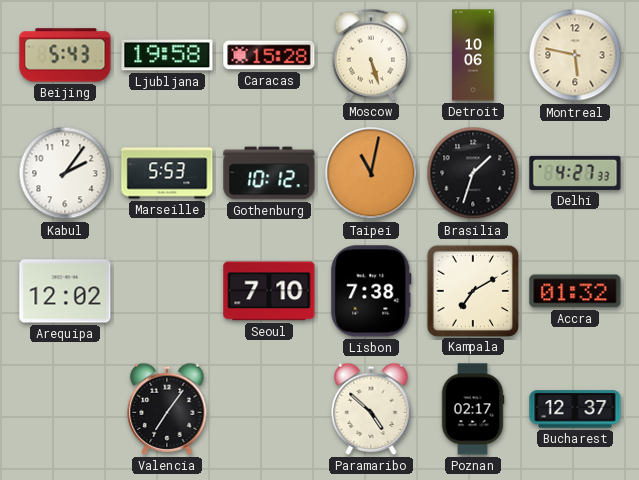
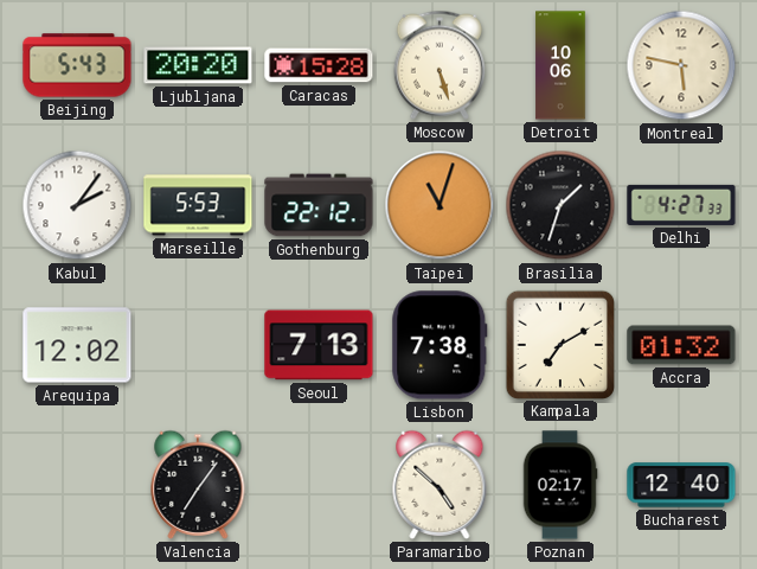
Ljubljana: 19:58 -> 20:20
Gothenburg: 10:12 -> 22:12
Taipei: 11:02 -> 11:03
Seoul: 7:10 -> 7:13
Bucharest: 12:37 -> 12:40
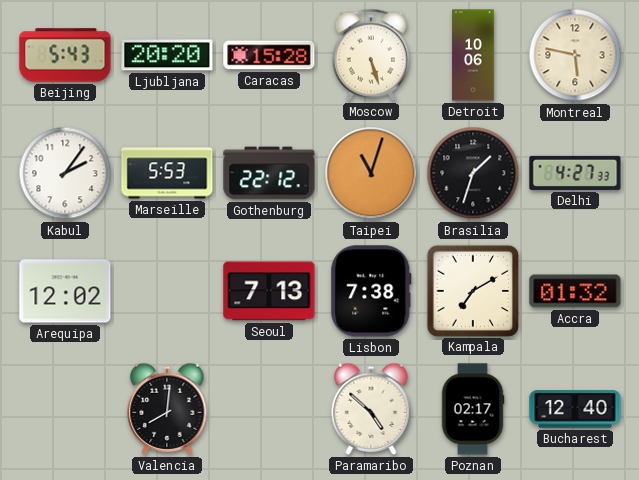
Valencia: 7:06 -> 8:01
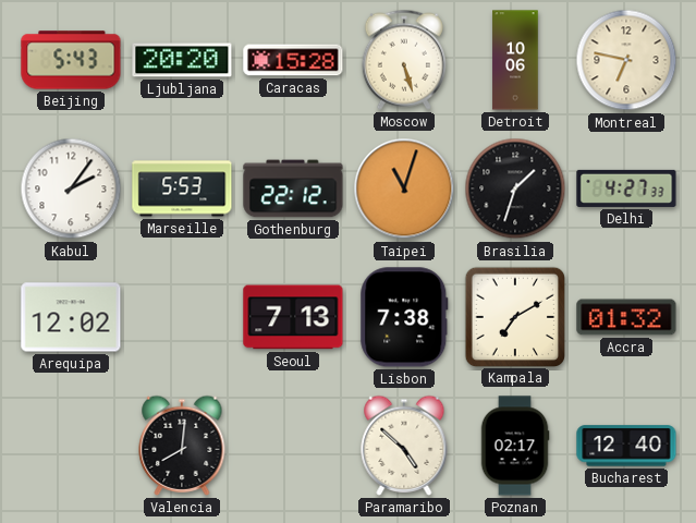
Montreal: 5:47 -> 6:47
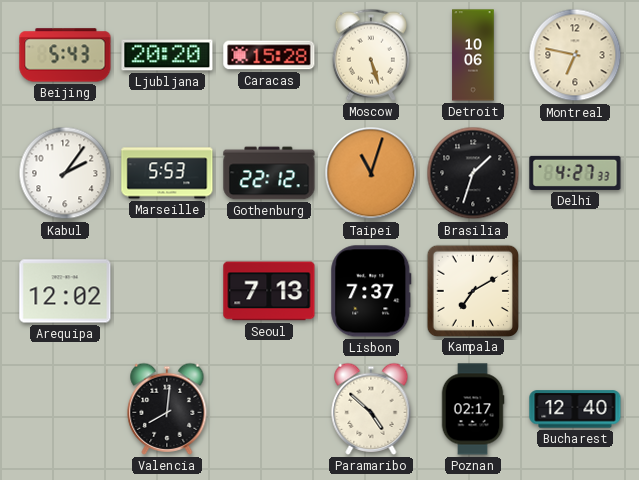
Lisbon: 7:38 -> 7:37
Accra: 01:32 -> none
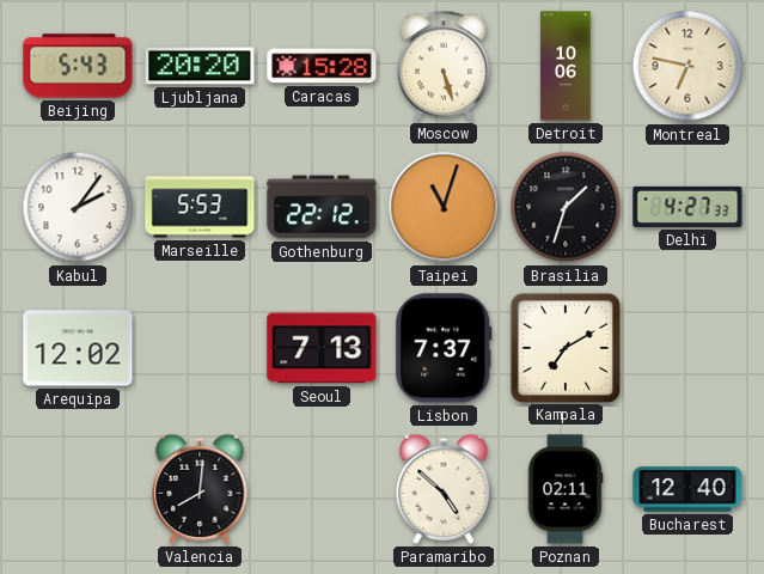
Poznan: 02:17 -> 02:11
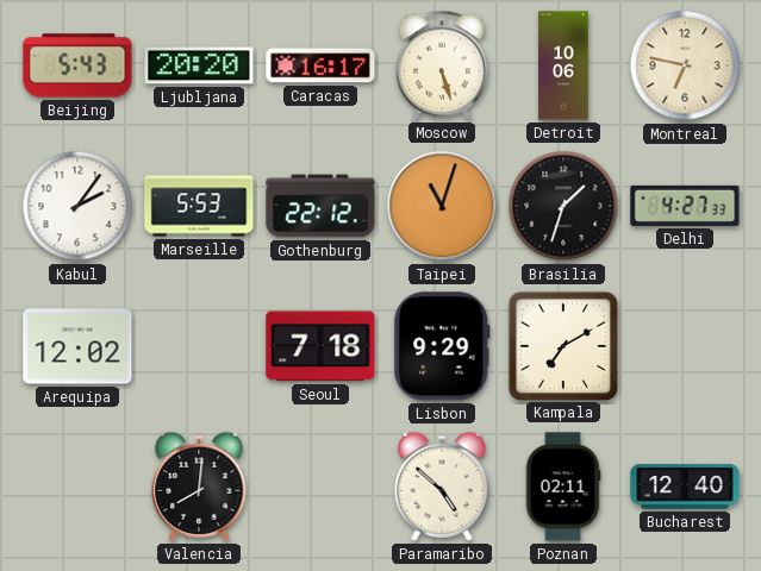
Caracas: 15:28 -> 16:17
Seoul: 7:13 -> 7:18
Lisbon: 7:37 -> 9:29
